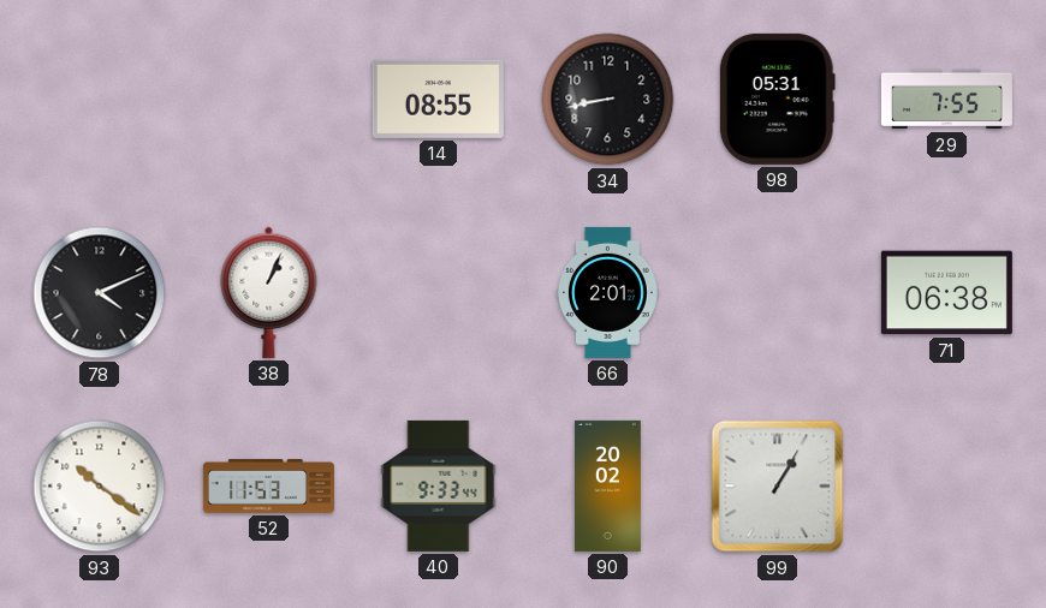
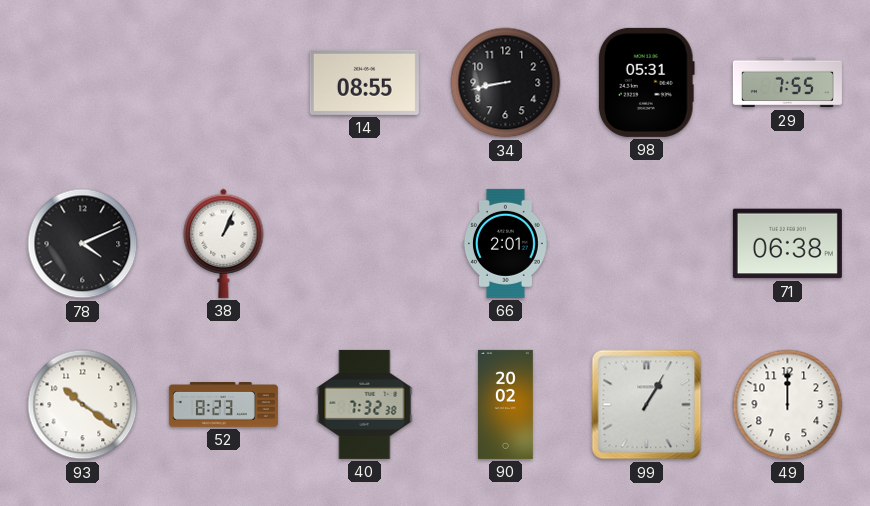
52: 11:53 -> 8:23
40: 9:33 -> 7:32
49: none -> 12:00
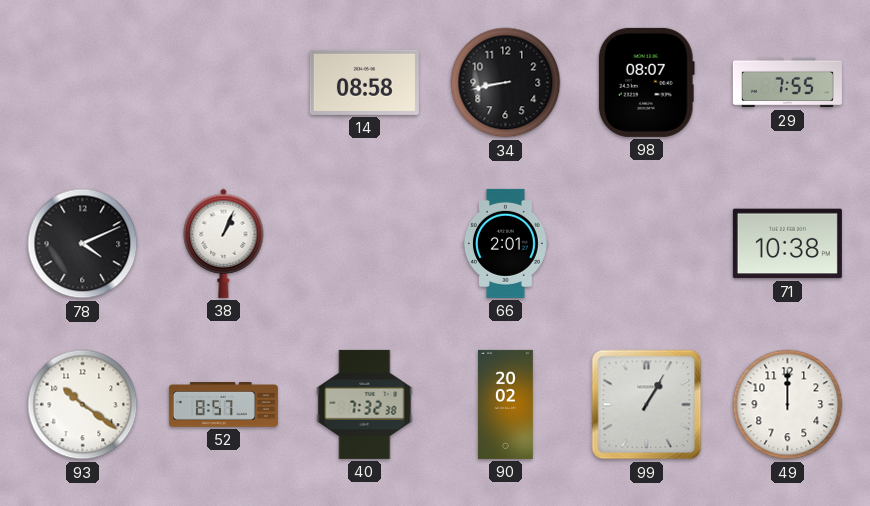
14: 08:55 -> 08:58
98: 05:31 -> 08:07
71: 06:38 -> 10:38
52: 8:23 -> 8:57
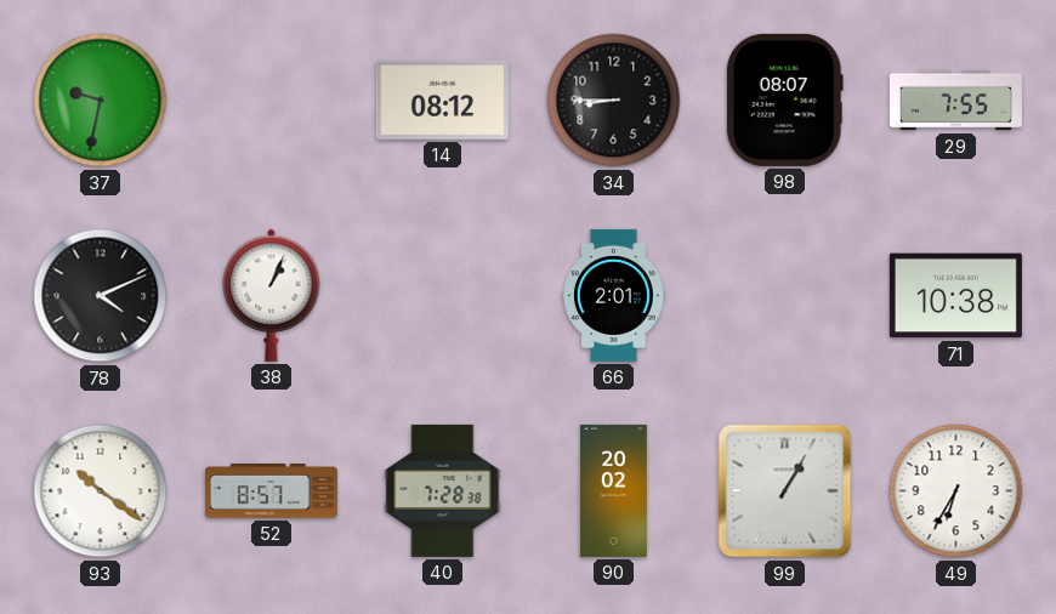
37: none -> 9:32
14: 08:58 -> 08:12
34: 8:43 -> 8:45
40: 7:32 -> 7:28
49: 12:00 -> 6:35
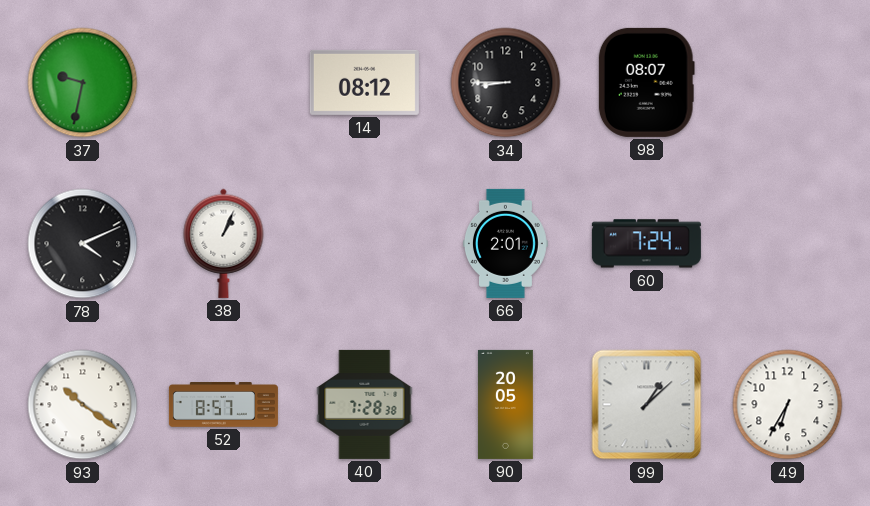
29: 7:55 -> none
60: none -> 7:24
71: 10:38 -> none
90: 20:02 -> 20:05
99: 1:05 -> 1:08
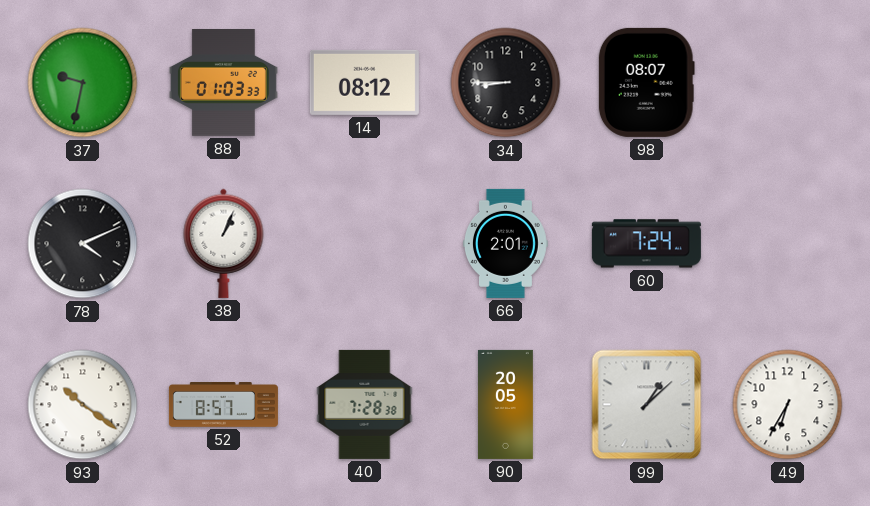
88: none -> 01:03
